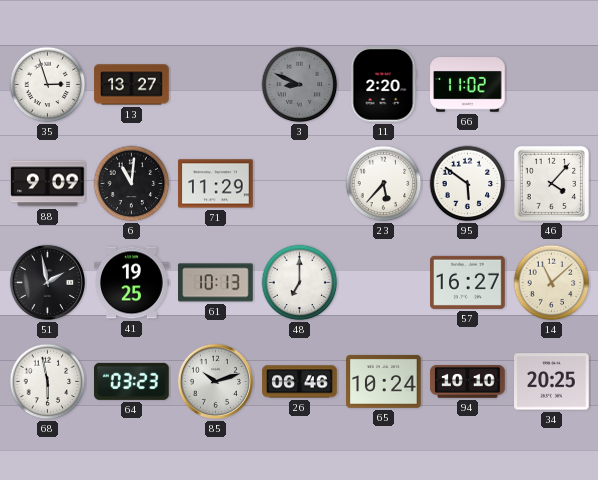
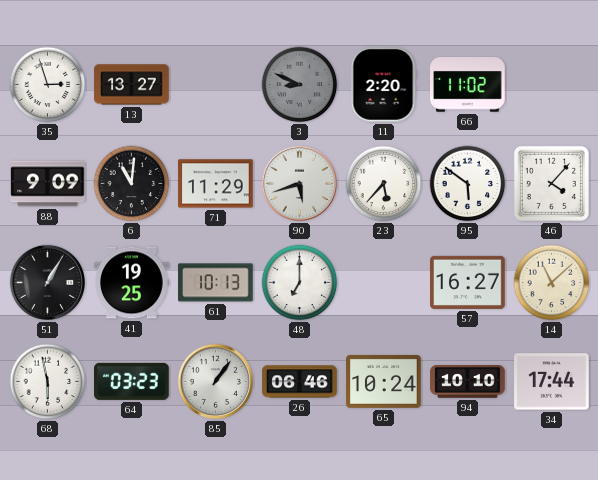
90: none -> 5:42
51: 1:58 -> 1:05
85: 10:12 -> 1:06
34: 20:25 -> 17:44
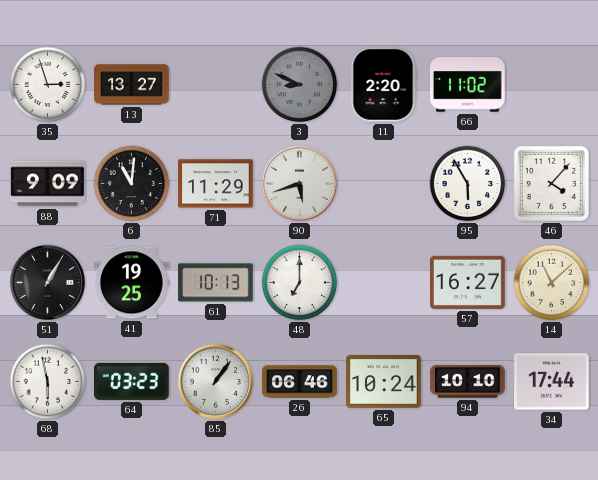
23: 5:37 -> none
95: 5:51 -> 5:55
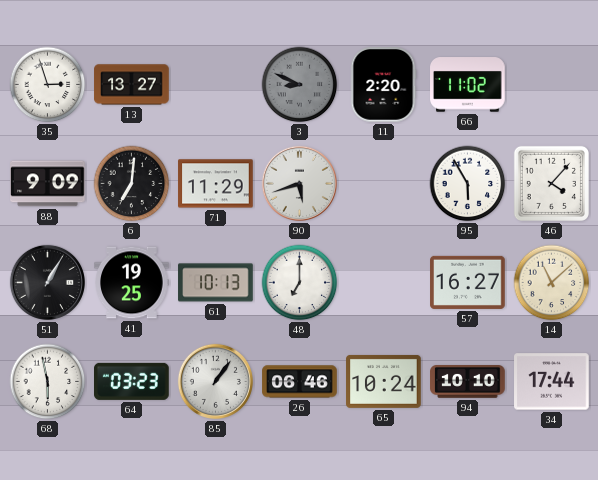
6: 11:01 -> 7:01
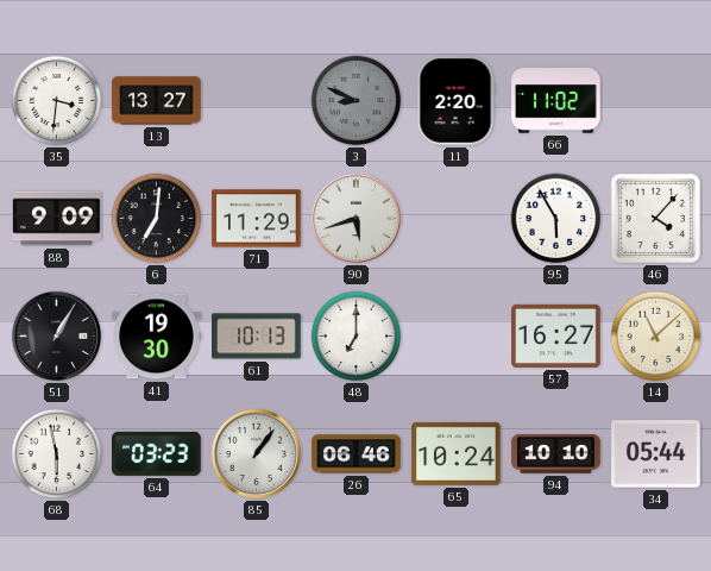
35: 2:57 -> 3:31
41: 19:25 -> 19:30
34: 17:44 -> 05:44
